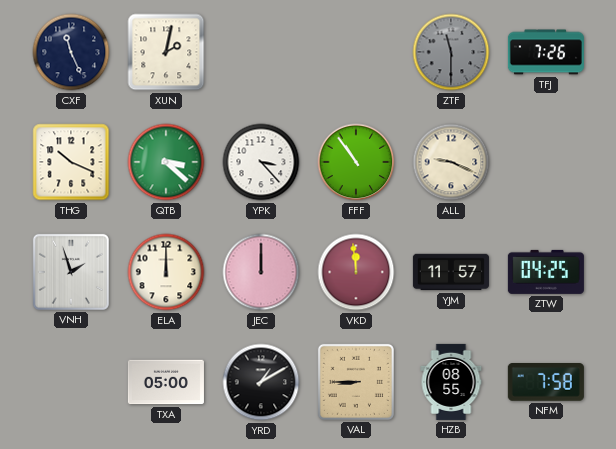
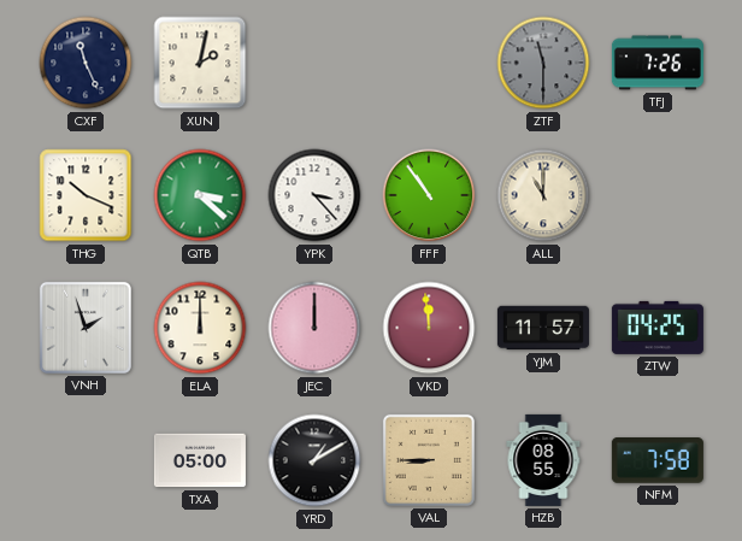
ALL: 9:19 -> 11:00
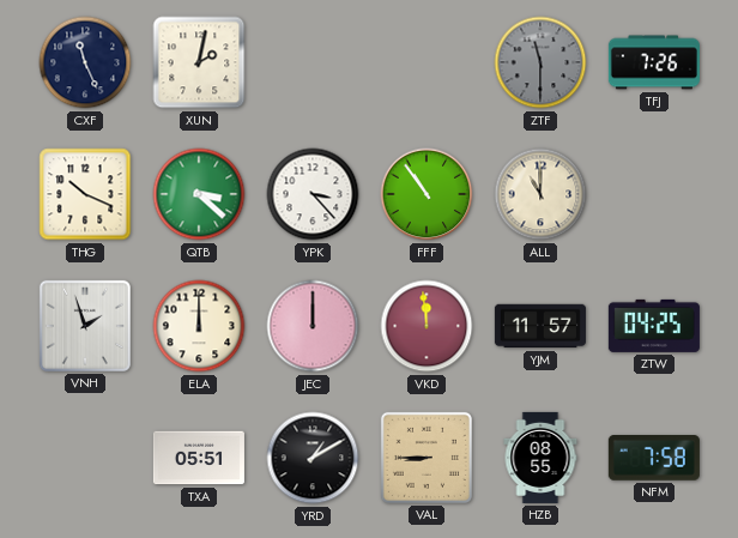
TXA: 05:00 -> 05:51
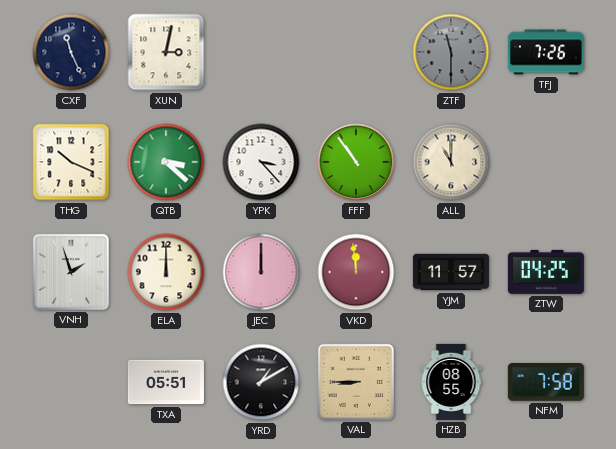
XUN: 2:02 -> 3:02
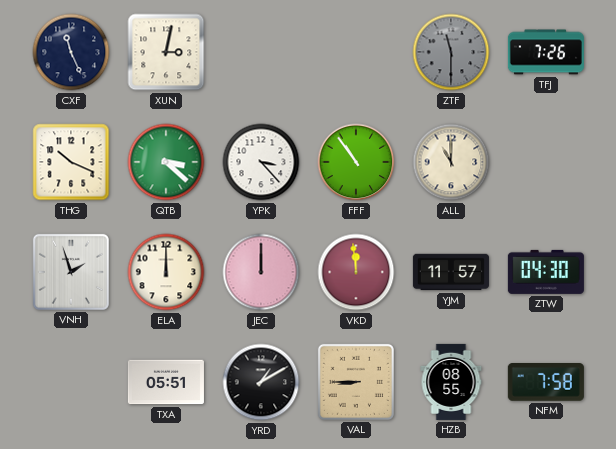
ZTW: 04:25 -> 04:30
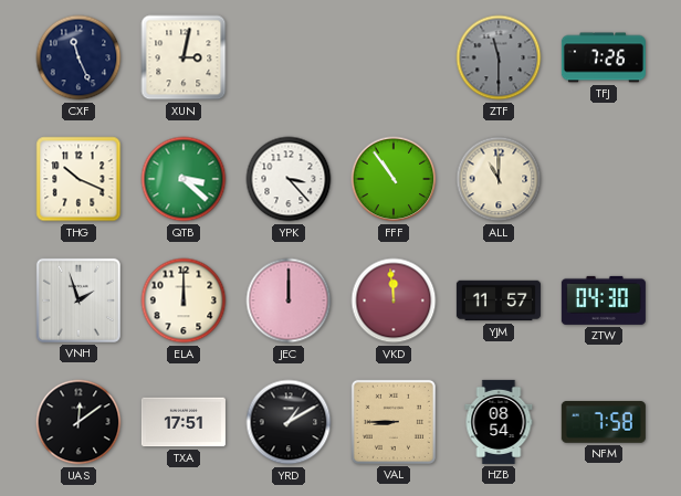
UAS: none -> 12:09
TXA: 05:51 -> 17:51
HZB: 08:55 -> 08:54
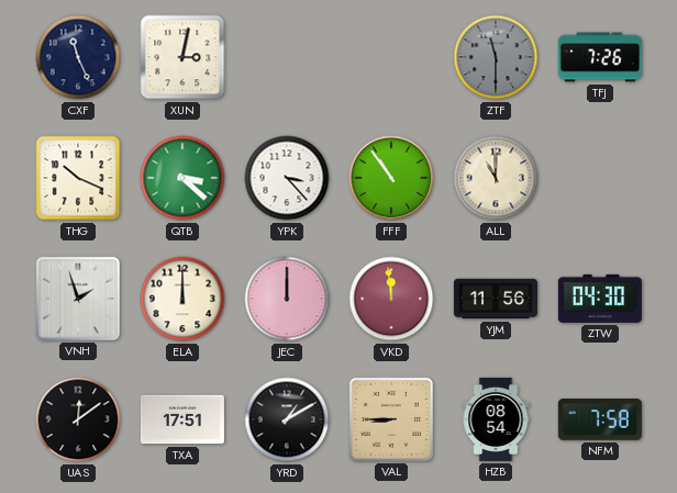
YJM: 11:57 -> 11:56
